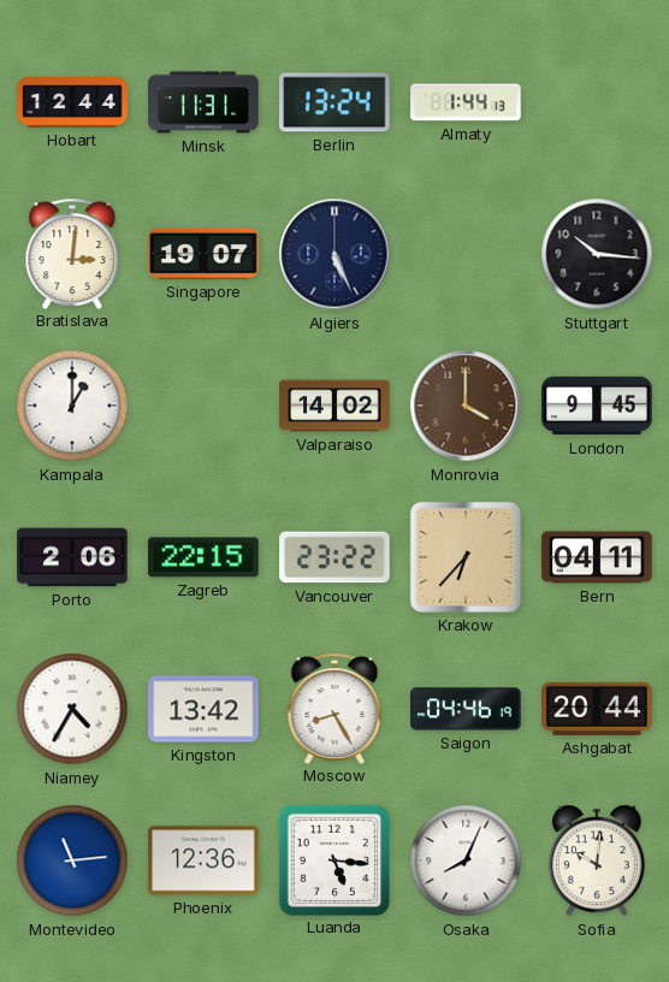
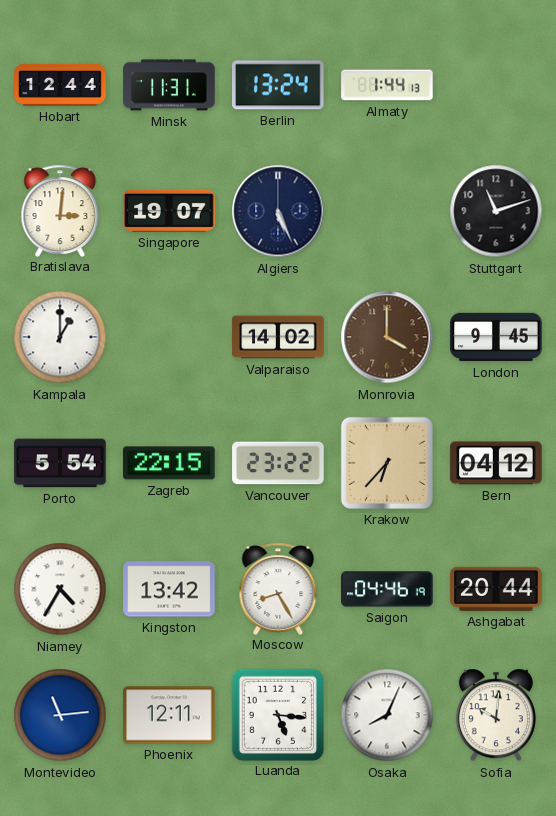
Stuttgart: 10:16 -> 11:12
Porto: 2:06 -> 5:54
Bern: 04:11 -> 04:12
Phoenix: 12:36 -> 12:11
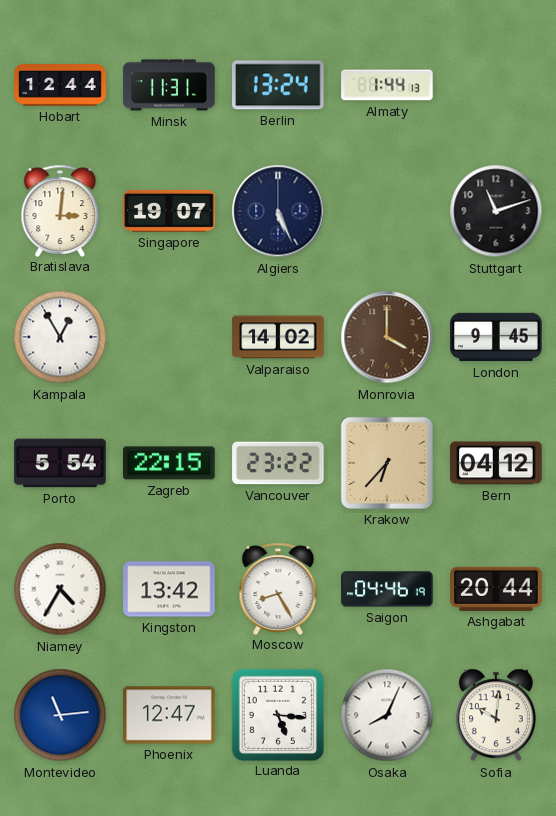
Kampala: 1:00 -> 12:55
Phoenix: 12:11 -> 12:47
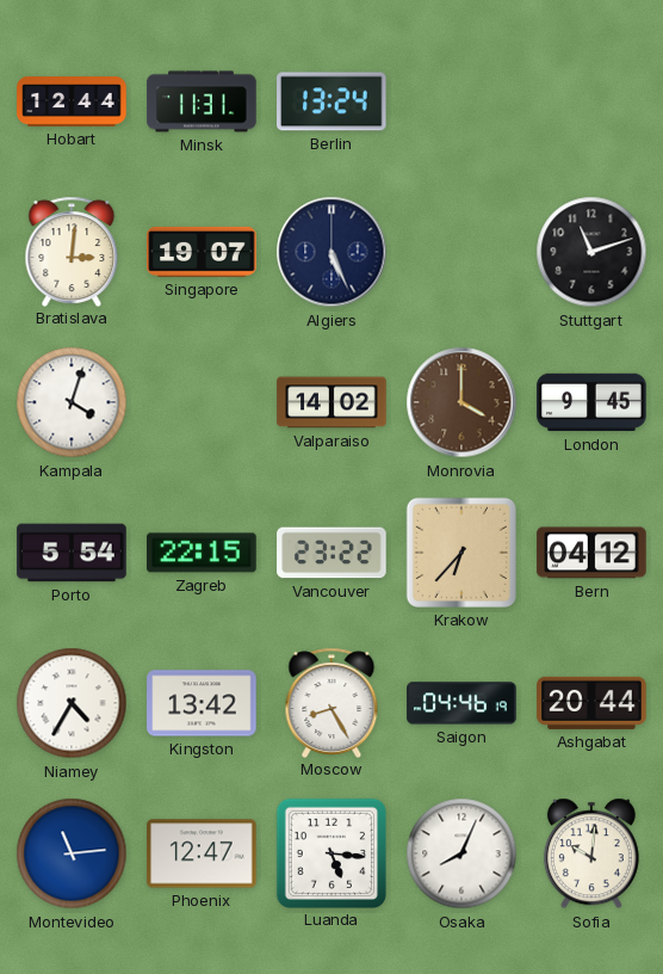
Almaty: 1:44 -> none
Kampala: 12:55 -> 4:03
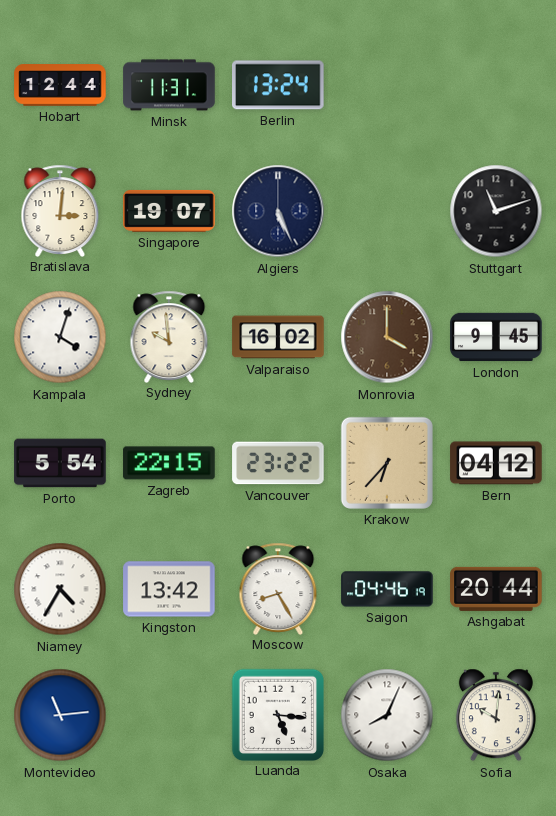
Sydney: none -> 9:59
Valparaiso: 14:02 -> 16:02
Phoenix: 12:47 -> none
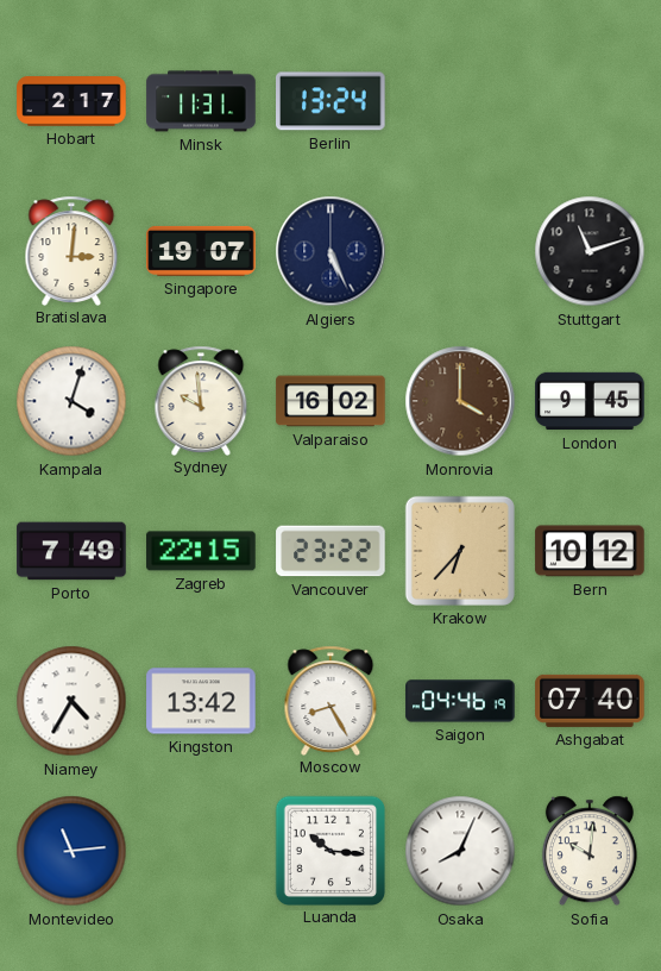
Hobart: 12:44 -> 2:17
Porto: 5:54 -> 7:49
Bern: 04:12 -> 10:12
Ashgabat: 20:44 -> 07:40
Luanda: 5:16 -> 10:16
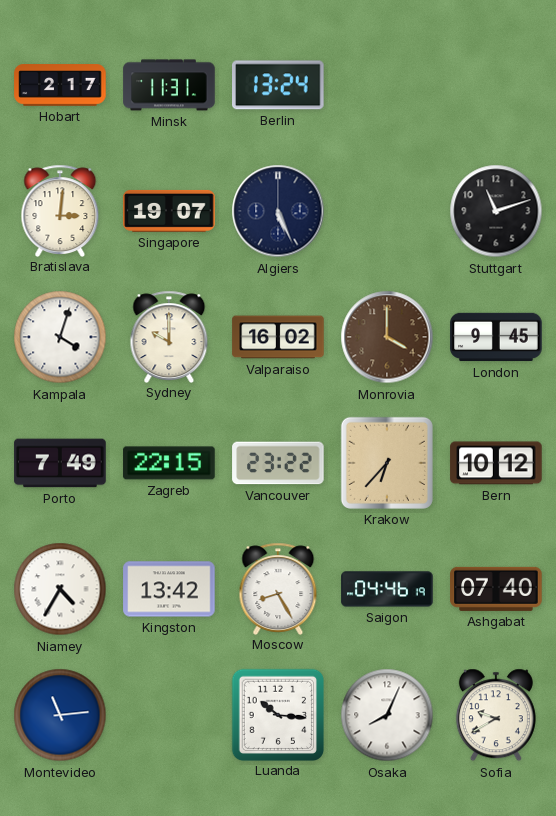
Sydney: 9:59 -> 10:00
Sofia: 10:01 -> 9:40
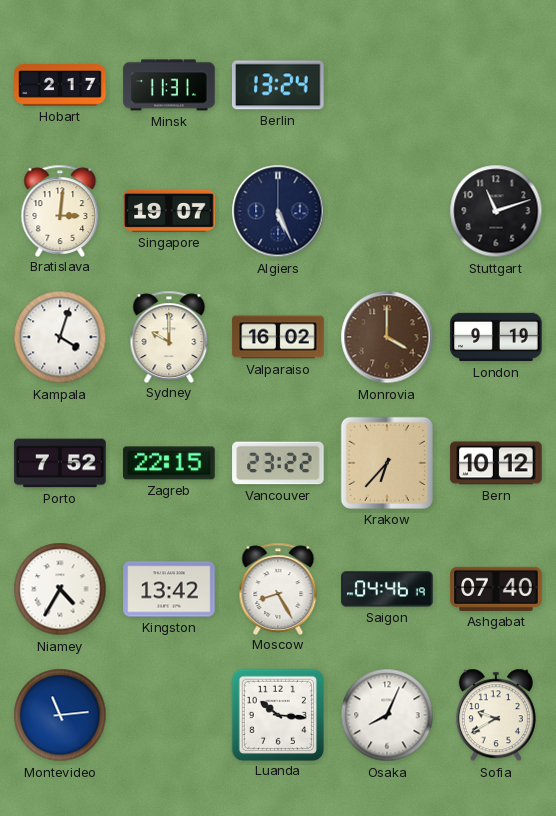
London: 9:45 -> 9:19
Porto: 7:49 -> 7:52
